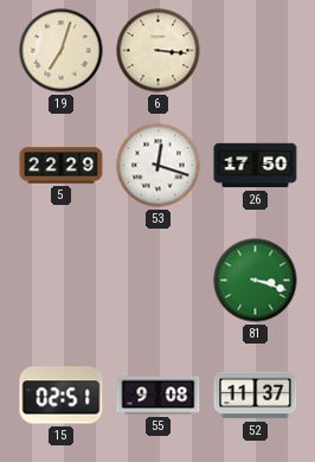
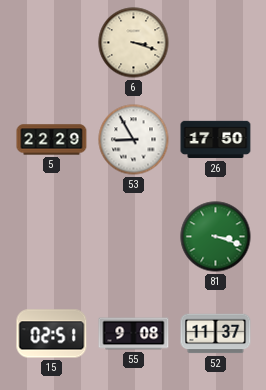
19: 7:03 -> none
6: 3:16 -> 3:18
53: 12:18 -> 8:55
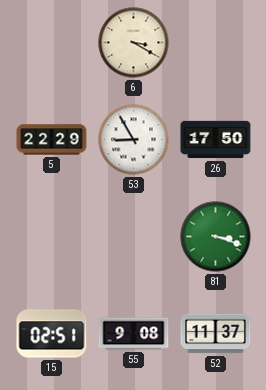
6: 3:18 -> 3:20
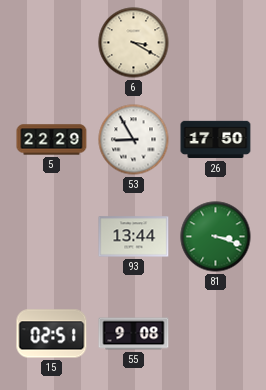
93: none -> 13:44
52: 11:37 -> none
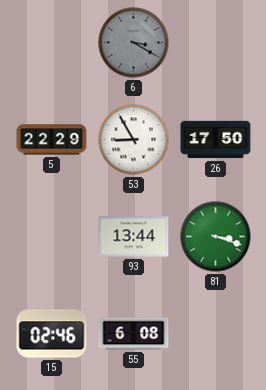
6 dial: cream -> grey
15: 02:51 -> 02:46
55: 9:08 -> 6:08
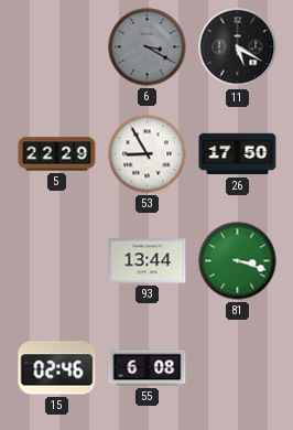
11: none -> 5:20
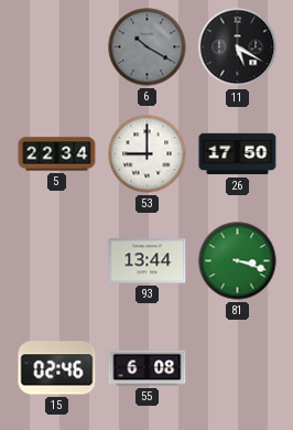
6: 3:20 -> 10:20
5: 22:29 -> 22:34
53: 8:55 -> 9:00
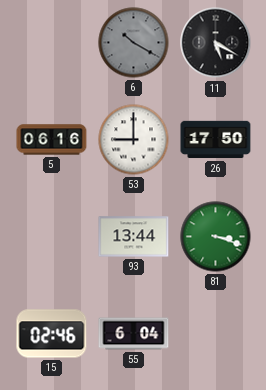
5: 22:34 -> 06:16
55: 6:08 -> 6:04
